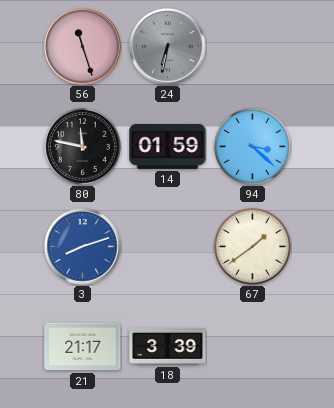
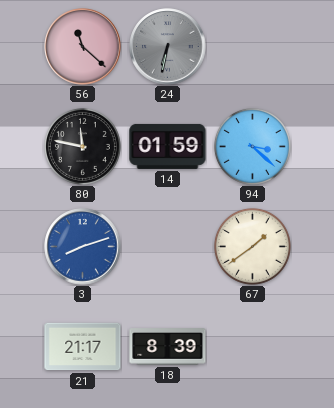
56: 11:27 -> 11:22
18: 3:39 -> 8:39
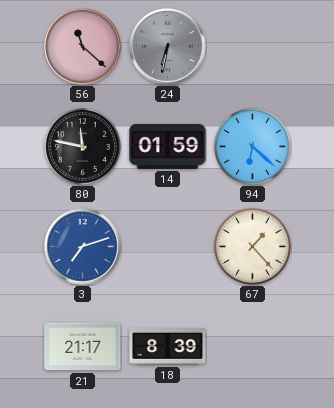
94: 3:22 -> 6:22
3: 8:12 -> 7:12
67: 1:39 -> 1:23
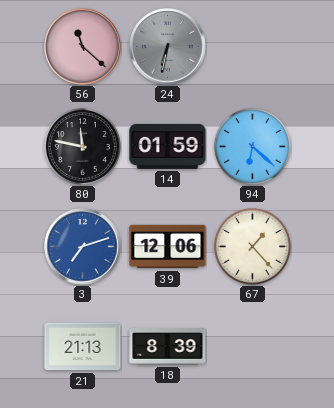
39: none -> 12:06
21: 21:17 -> 21:13
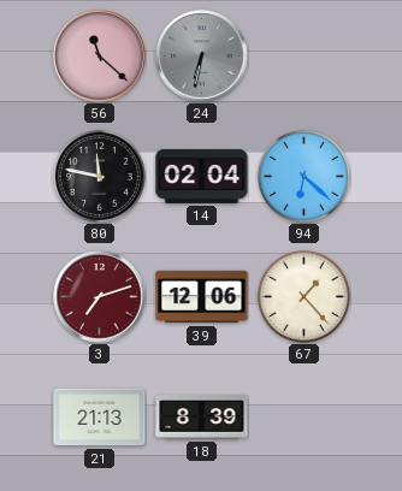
14: 01:59 -> 02:04
3 dial: blue -> burgundy
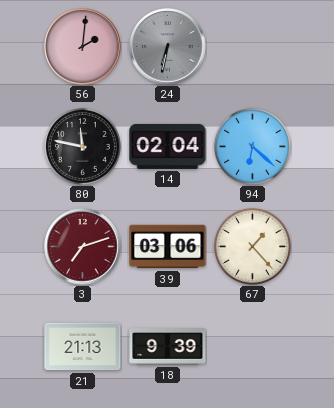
56: 11:22 -> 2:01
39: 12:06 -> 03:06
18: 8:39 -> 9:39
